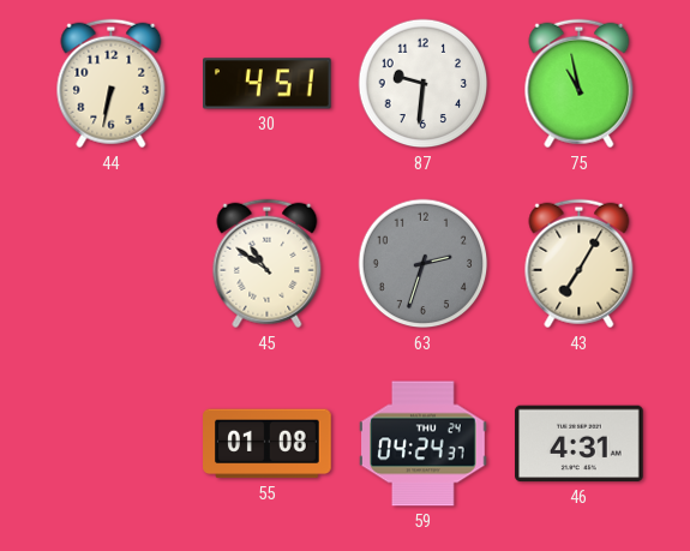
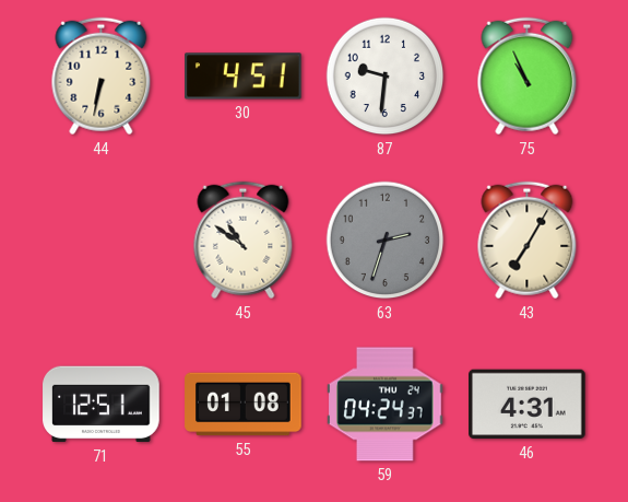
75: 10:58 -> 10:56
71: none -> 12:51
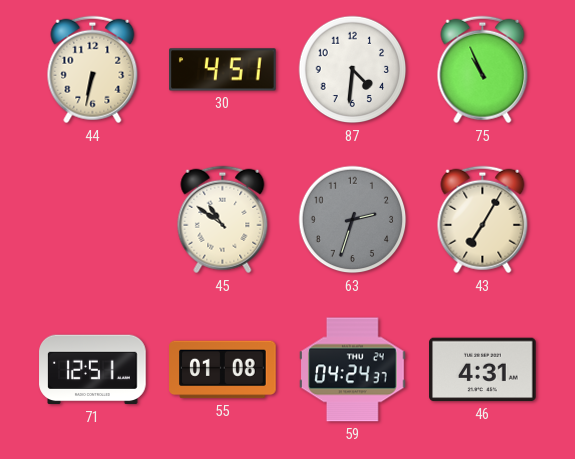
87: 9:31 -> 4:31
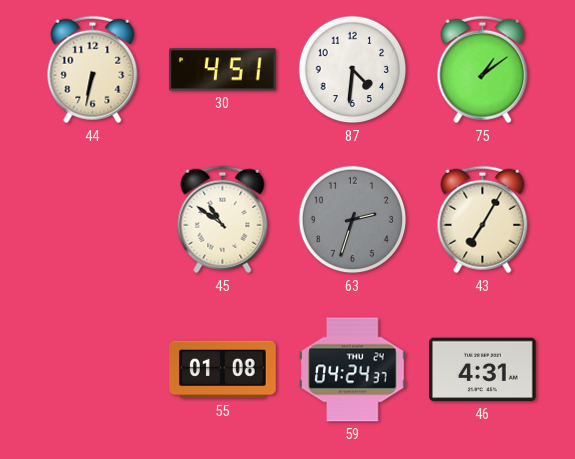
75: 10:56 -> 1:09
71: 12:51 -> none
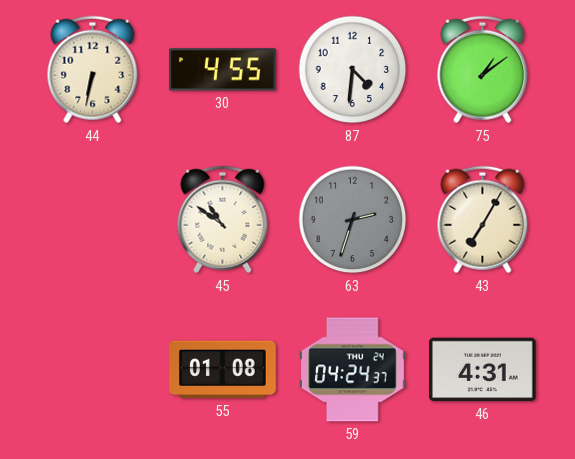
30: 4:51 -> 4:55
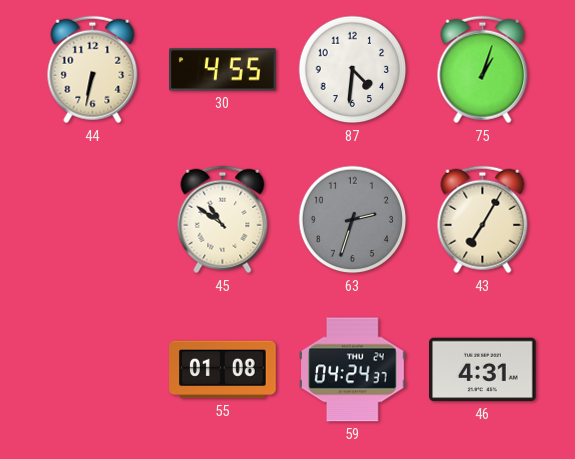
75: 1:09 -> 1:03
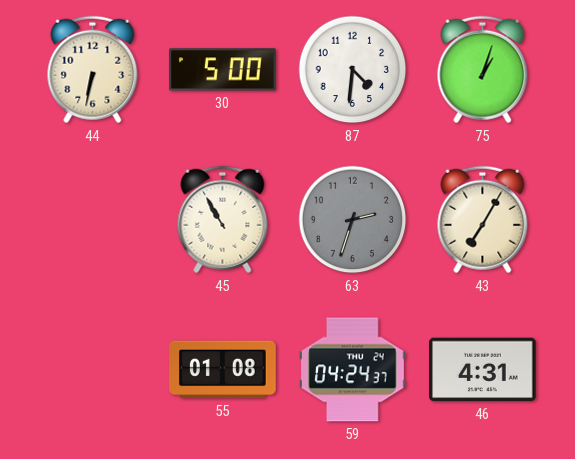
30: 4:55 -> 5:00
45: 10:51 -> 10:55
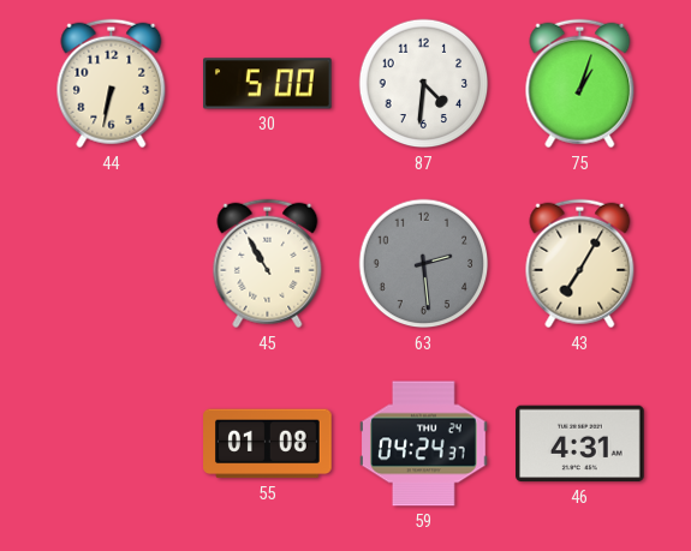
63: 2:33 -> 2:29
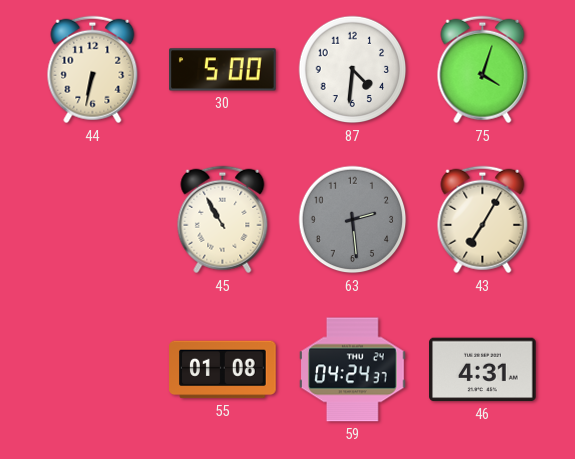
75: 1:03 -> 4:03
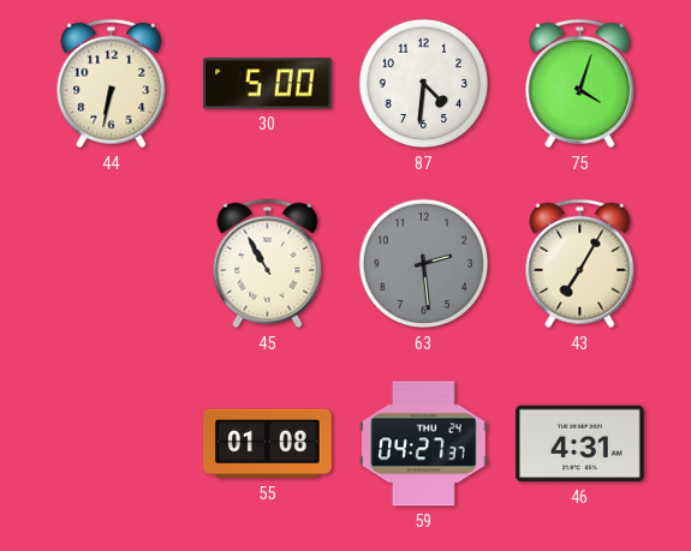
59: 04:24 -> 04:27
